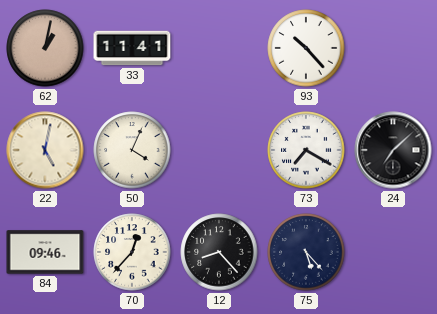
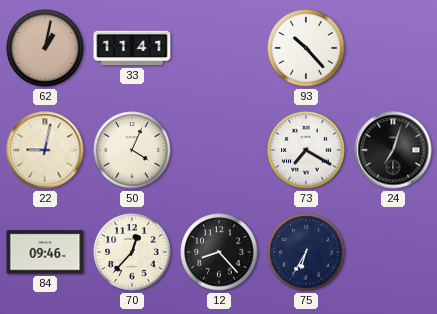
22: 5:02 -> 9:02
24: 7:08 -> 7:03
75: 5:23 -> 6:35
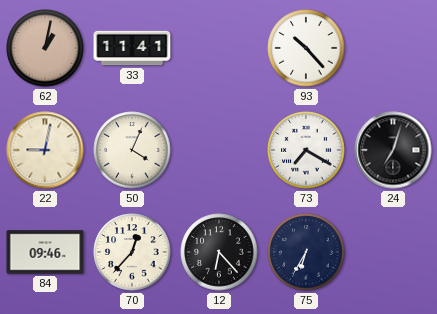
12: 8:23 -> 6:23
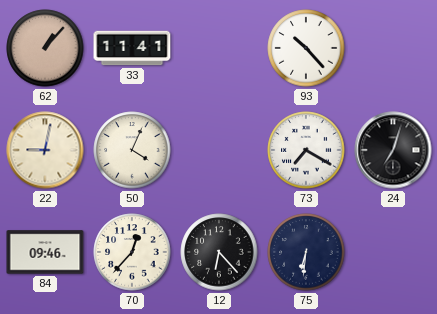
62: 1:02 -> 1:07
75: 6:35 -> 6:31
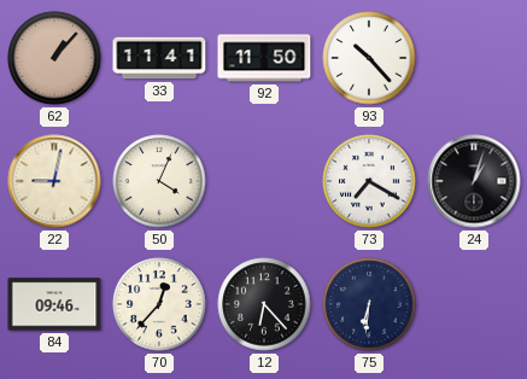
92: none -> 11:50
24: 7:03 -> 1:03
